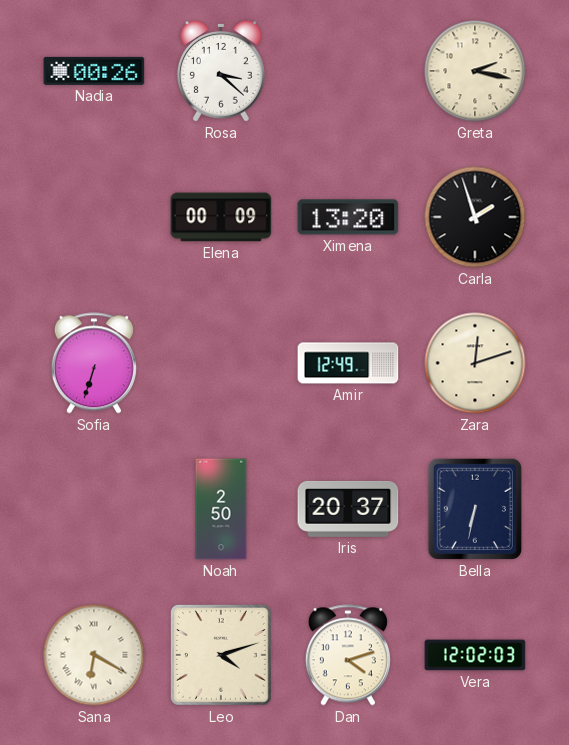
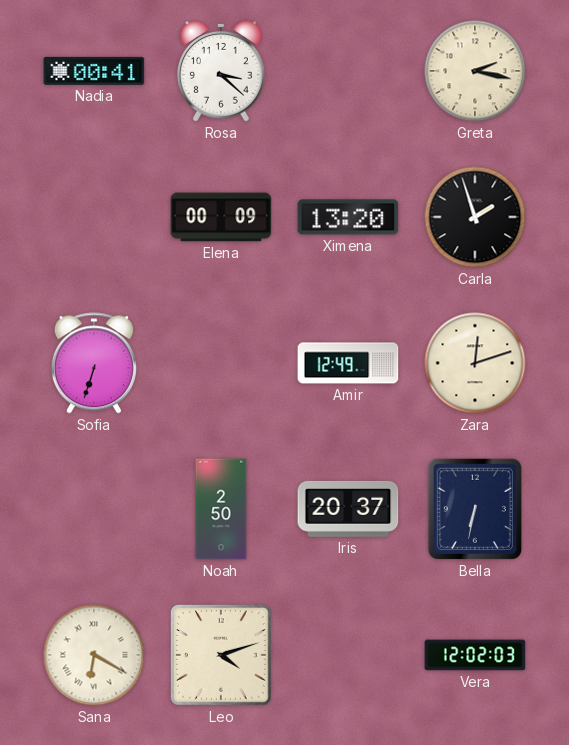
Nadia: 00:26 -> 00:41
Dan: 4:12 -> none
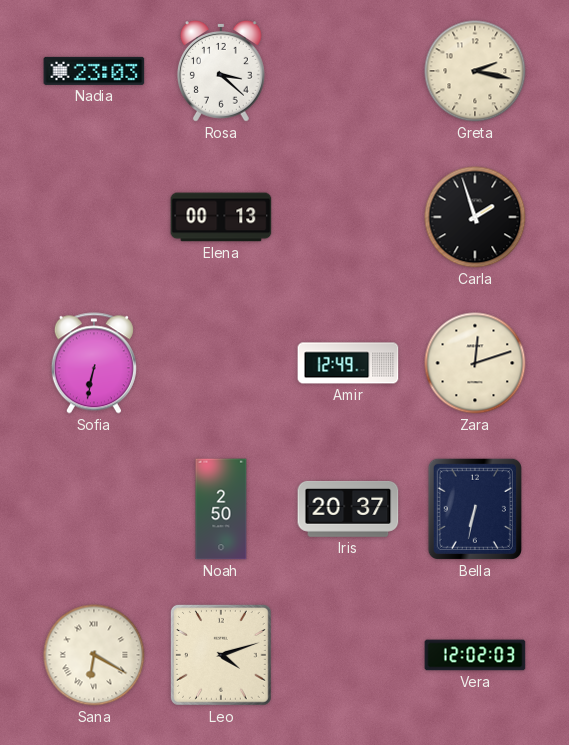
Nadia: 00:41 -> 23:03
Elena: 00:09 -> 00:13
Ximena: 13:20 -> none
Sofia: 6:33 -> 6:32
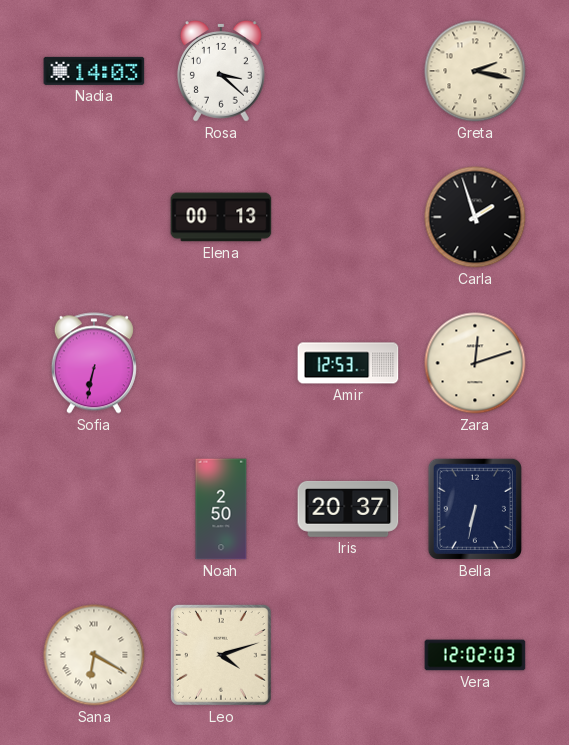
Nadia: 23:03 -> 14:03
Amir: 12:49 -> 12:53
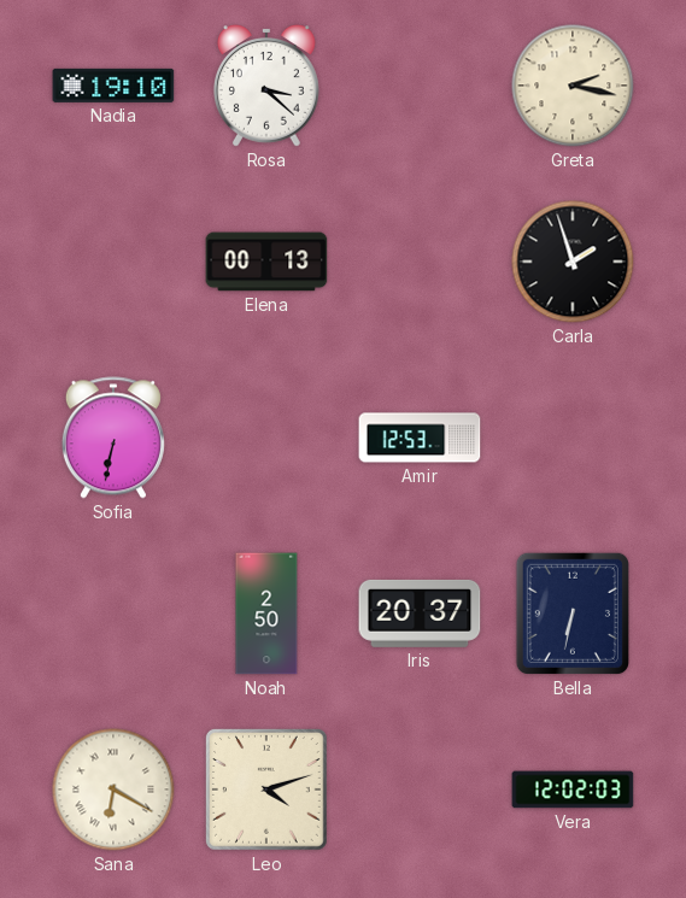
Nadia: 14:03 -> 19:10
Zara: 12:12 -> none
